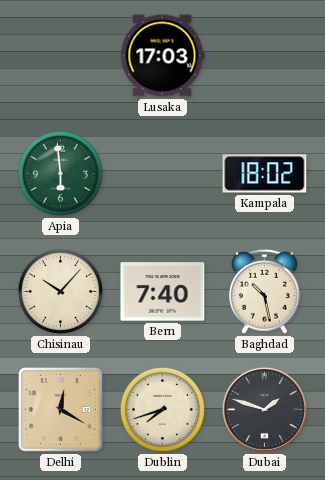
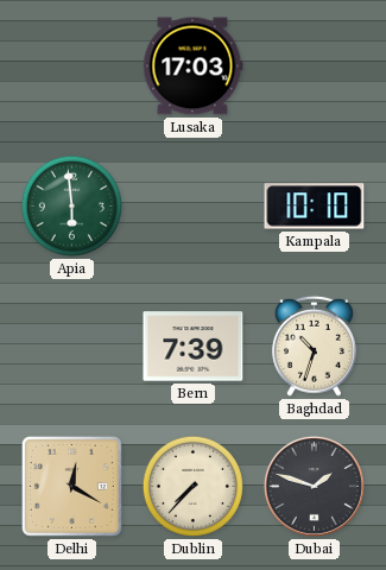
Kampala: 18:02 -> 10:10
Chisinau: 10:07 -> none
Bern: 7:40 -> 7:39
Baghdad: 10:28 -> 10:33
Dublin: 7:42 -> 7:37
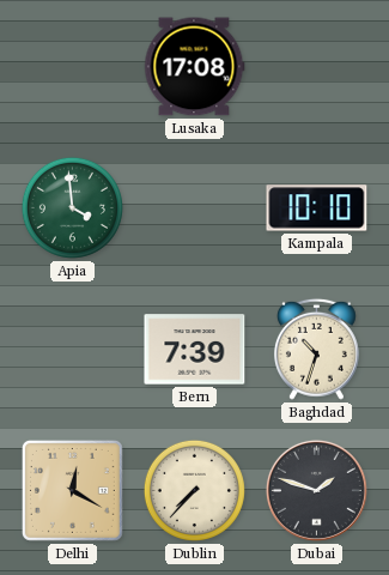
Lusaka: 17:03 -> 17:08
Apia: 5:59 -> 3:59
